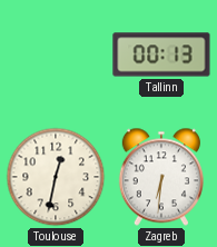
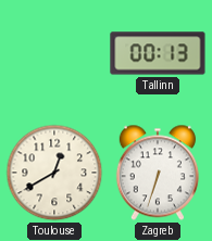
Toulouse: 12:32 -> 12:40
Zagreb: 6:31 -> 6:33
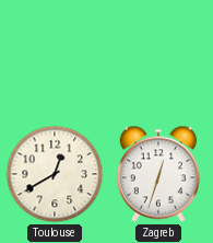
Tallinn: 00:13 -> none
Zagreb: 6:33 -> 12:33
